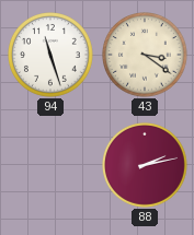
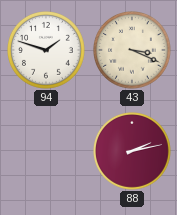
94: 11:27 -> 1:48
43: 3:21 -> 3:19
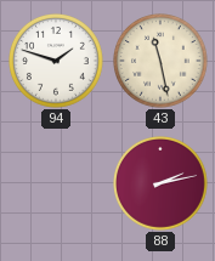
43: 3:19 -> 11:28
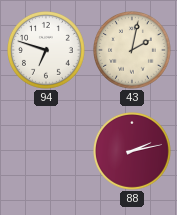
94: 1:48 -> 6:48
43: 11:28 -> 2:02
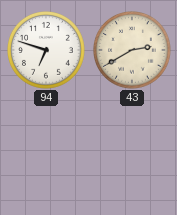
43: 2:02 -> 2:40
88: 2:13 -> none
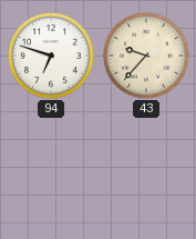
43: 2:40 -> 9:37
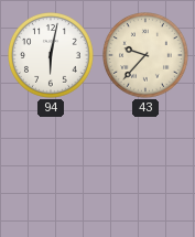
94: 6:48 -> 6:02
